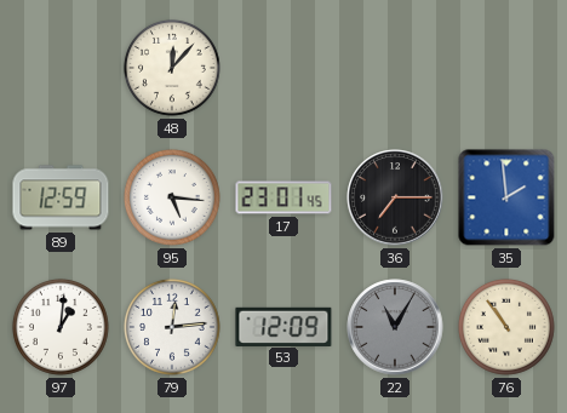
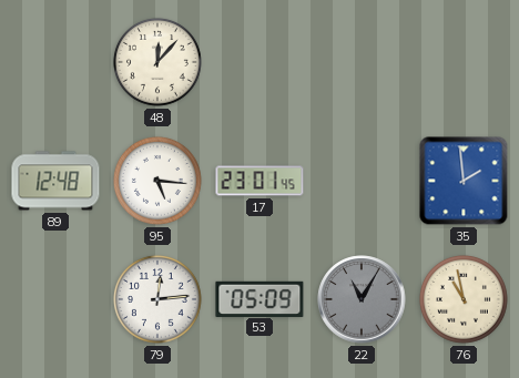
89: 12:59 -> 12:48
36: 7:15 -> none
97: 1:01 -> none
53: 12:09 -> 05:09
76: 10:54 -> 10:58
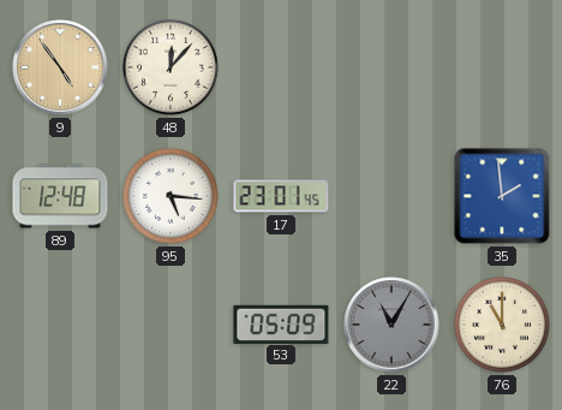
9: none -> 4:54
79: 12:14 -> none
76: 10:58 -> 11:00
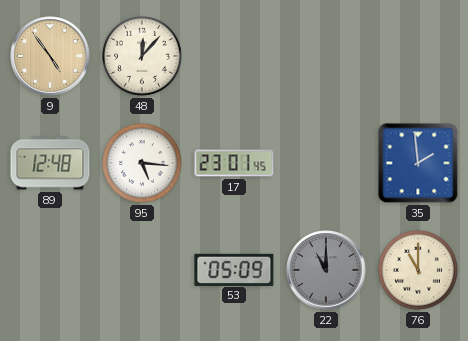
22: 11:05 -> 11:00
